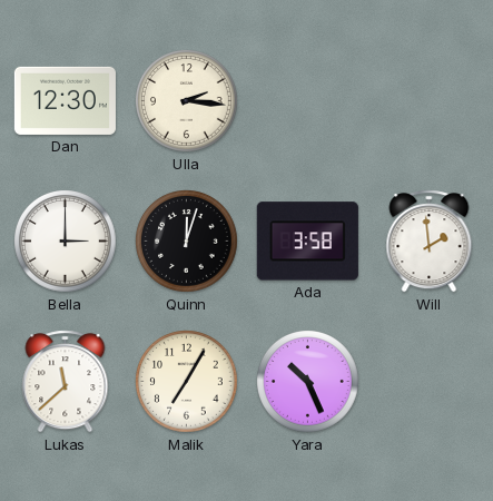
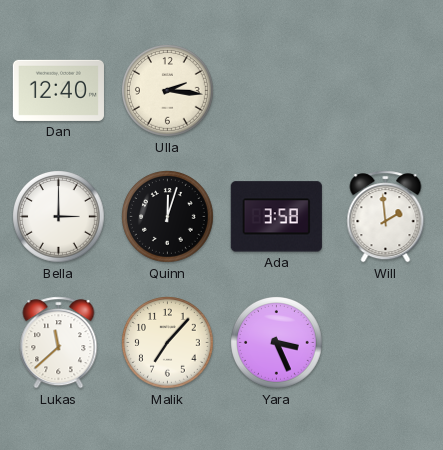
Dan: 12:30 -> 12:40
Malik: 7:05 -> 7:07
Yara: 10:26 -> 3:26
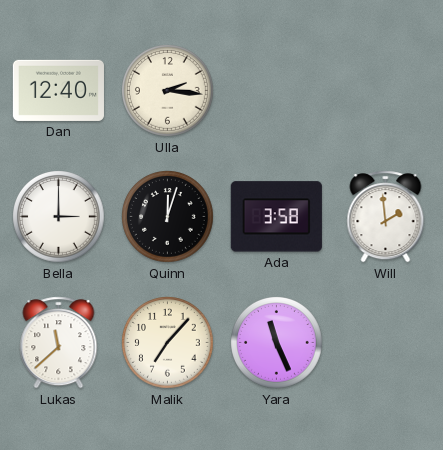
Yara: 3:26 -> 11:26
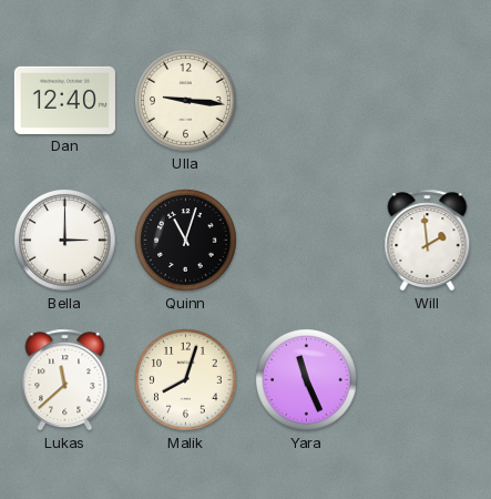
Ulla: 2:16 -> 9:16
Quinn: 12:03 -> 11:03
Ada: 3:58 -> none
Malik: 7:07 -> 8:03
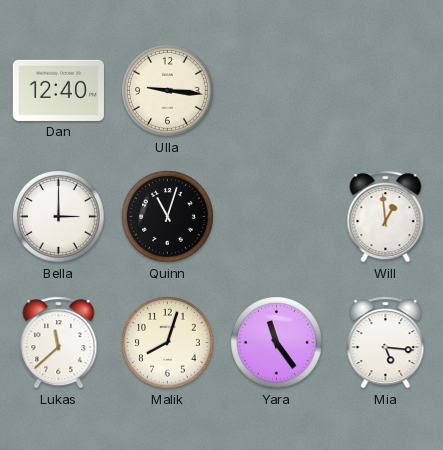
Will: 1:59 -> 12:59
Yara: 11:26 -> 11:24
Mia: none -> 5:16
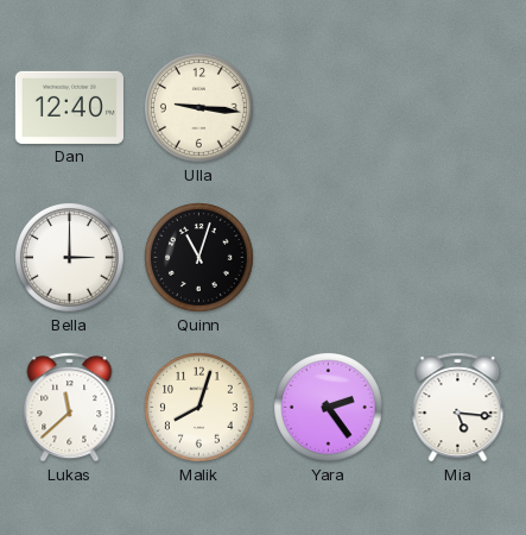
Will: 12:59 -> none
Yara: 11:24 -> 2:24
